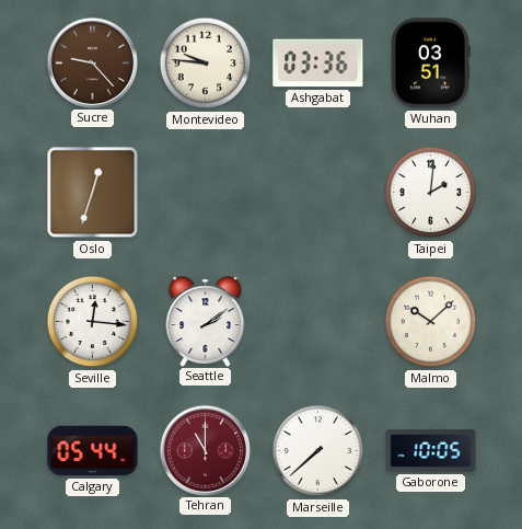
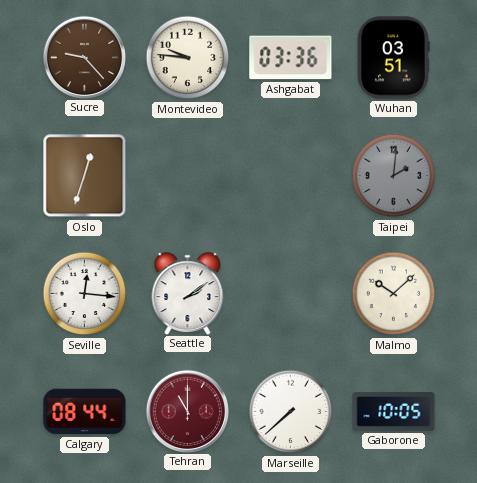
Taipei dial: white -> grey
Calgary: 05:44 -> 08:44
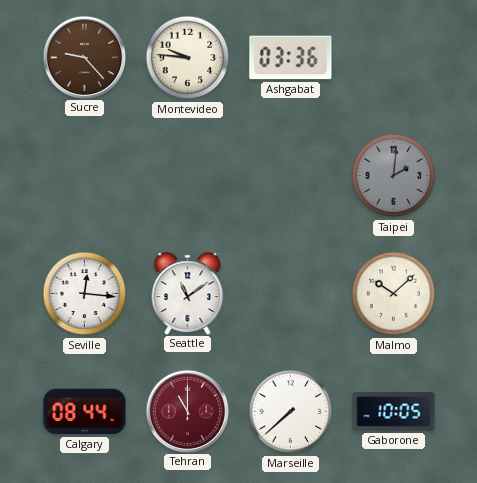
Wuhan: 03:51 -> none
Oslo: 12:33 -> none
Seattle: 2:09 -> 11:09
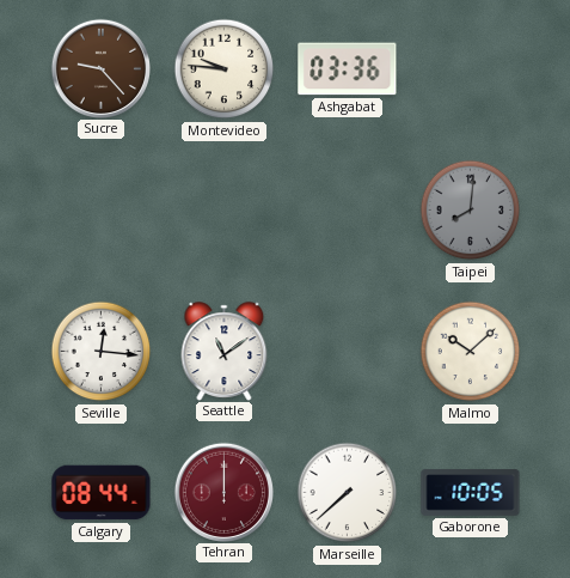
Taipei: 2:01 -> 8:01
Tehran: 11:00 -> 12:00
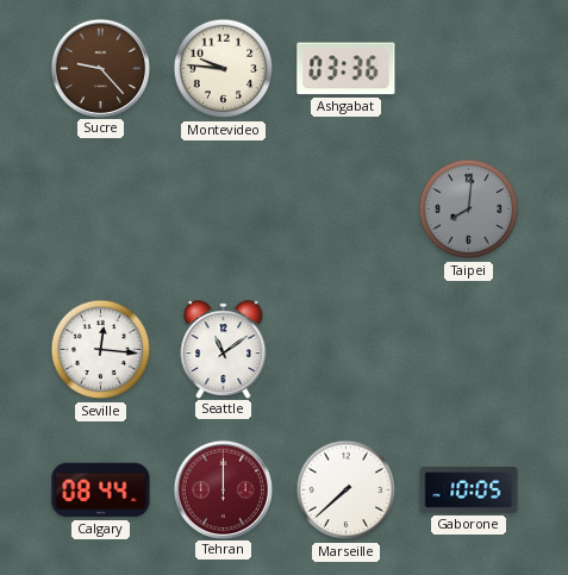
Malmo: 10:08 -> none
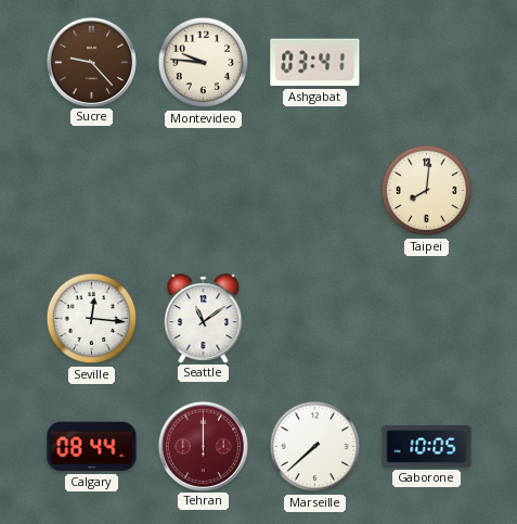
Ashgabat: 03:36 -> 03:41
Taipei dial: grey -> cream
